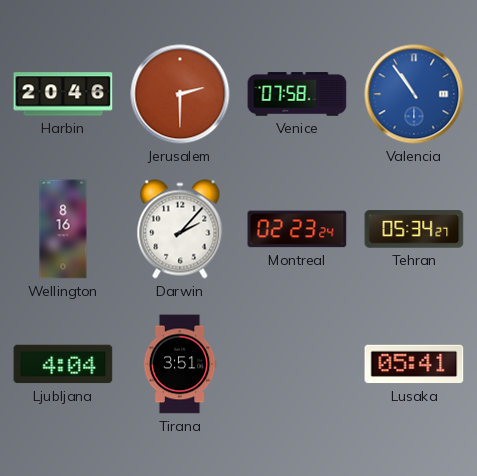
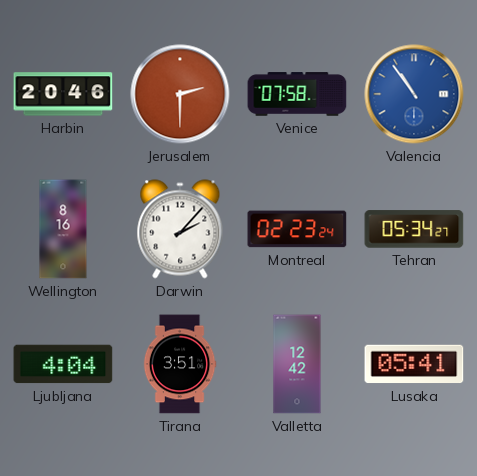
Valletta: none -> 12:42
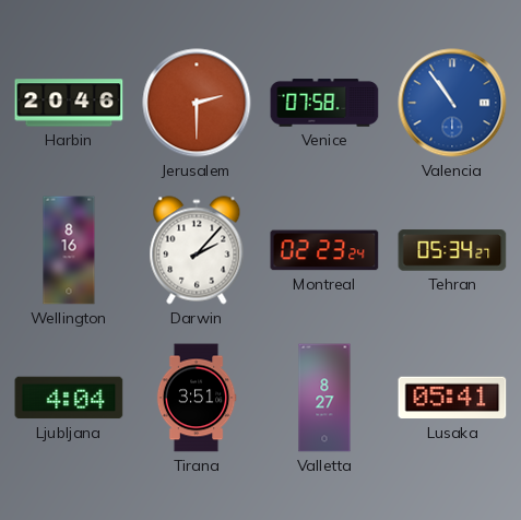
Valletta: 12:42 -> 8:27
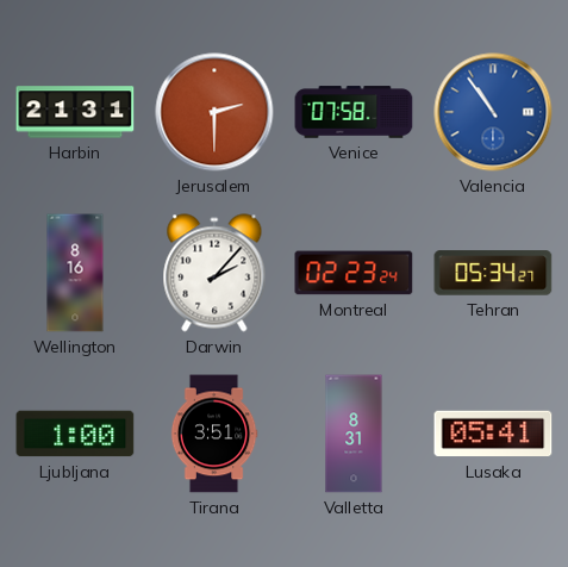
Harbin: 20:46 -> 21:31
Ljubljana: 4:04 -> 1:00
Valletta: 8:27 -> 8:31
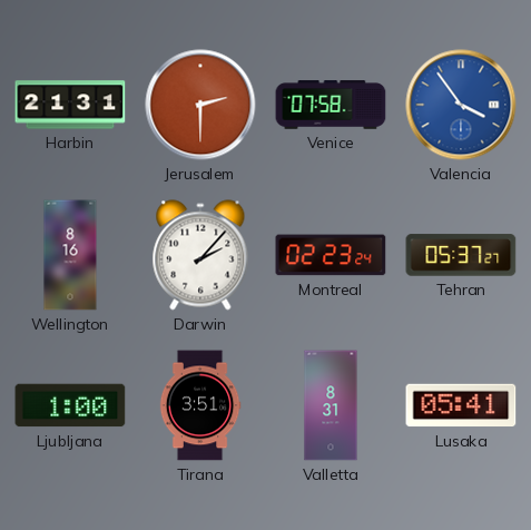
Valencia: 10:54 -> 3:54
Tehran: 05:34 -> 05:37
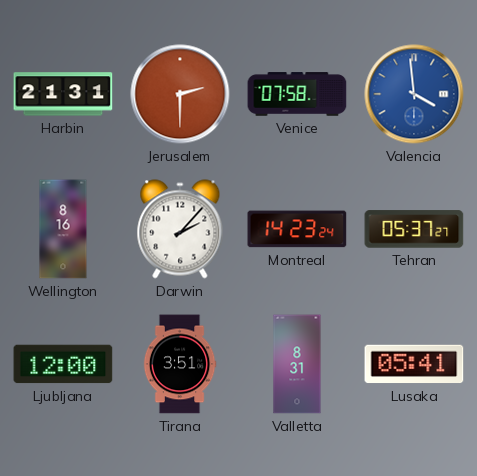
Valencia: 3:54 -> 3:59
Montreal: 02:23 -> 14:23
Ljubljana: 1:00 -> 12:00
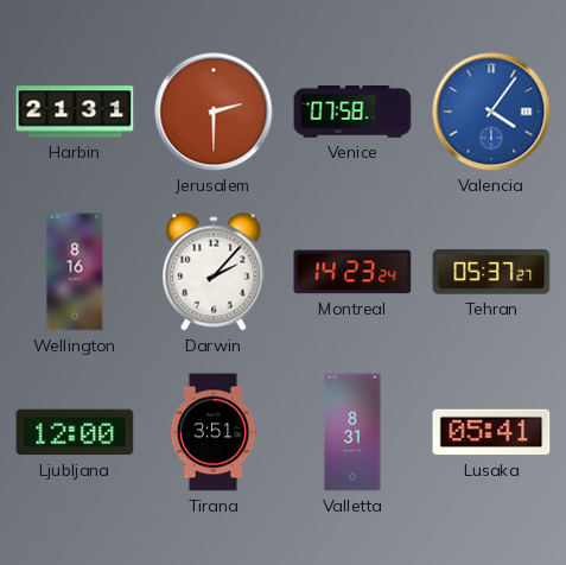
Valencia: 3:59 -> 4:06
